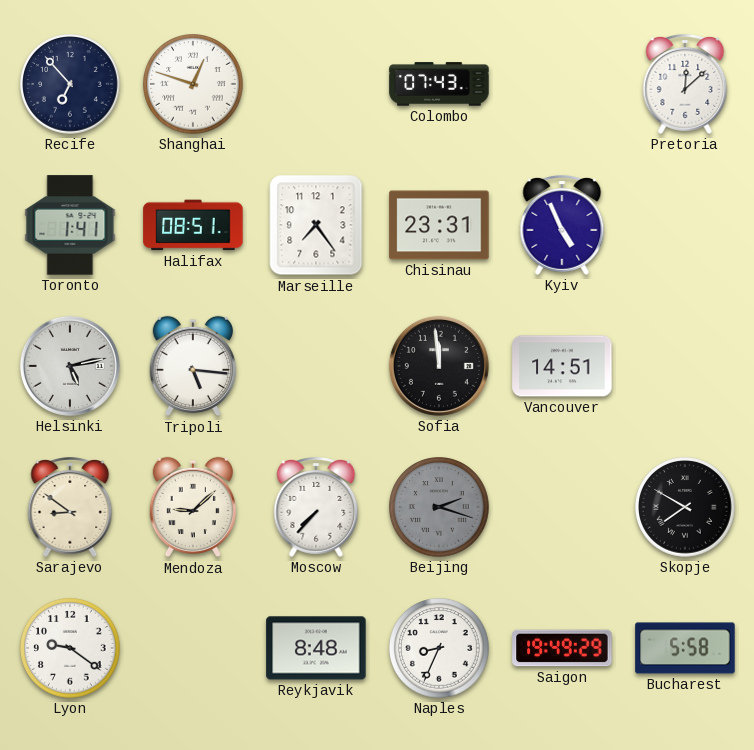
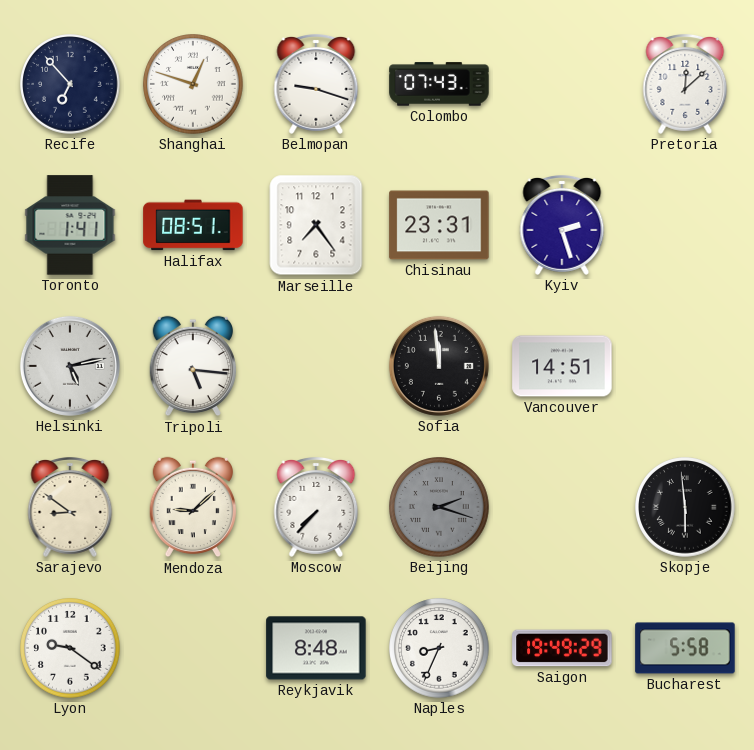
Belmopan: none -> 9:18
Kyiv: 4:56 -> 2:27
Skopje: 7:50 -> 5:59
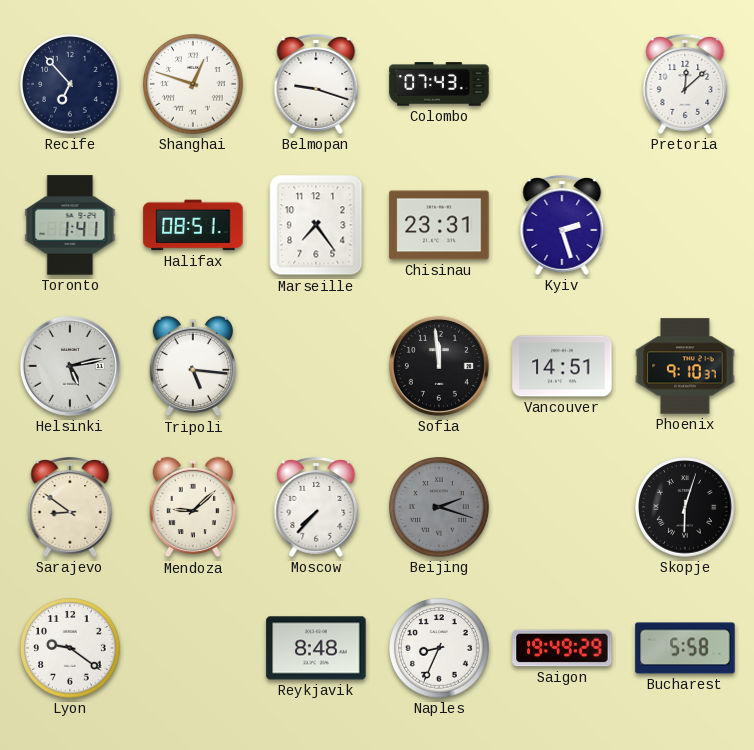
Phoenix: none -> 9:10
Skopje: 5:59 -> 6:03
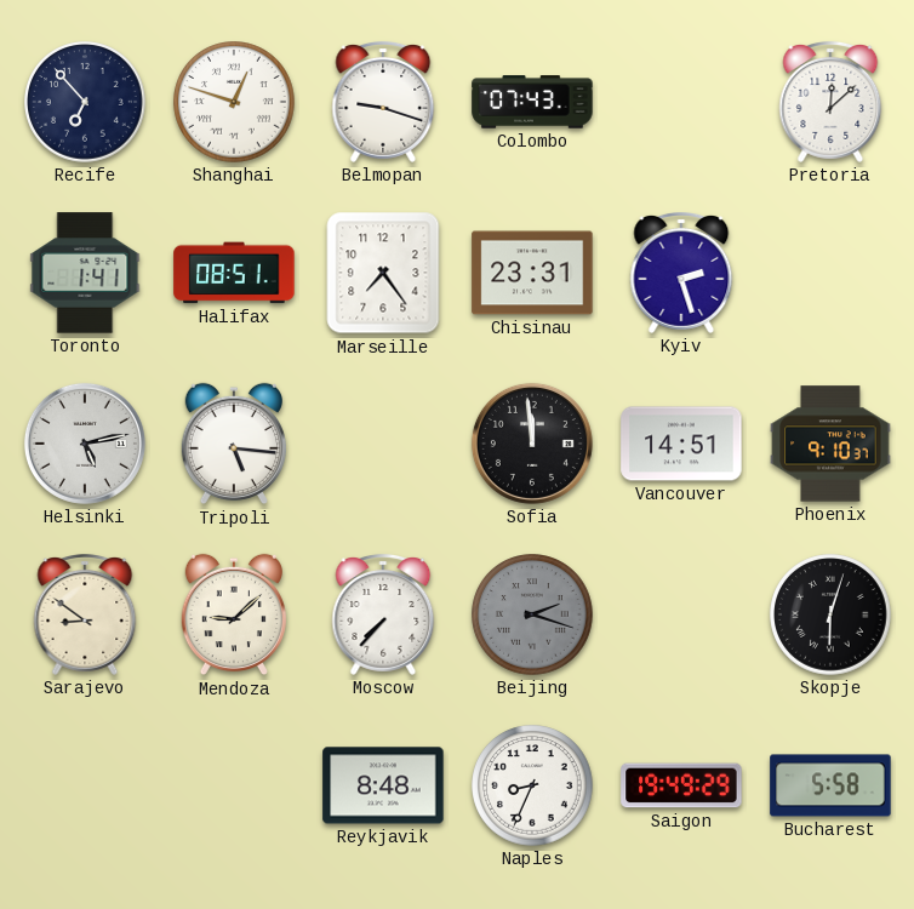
Lyon: 9:21 -> none
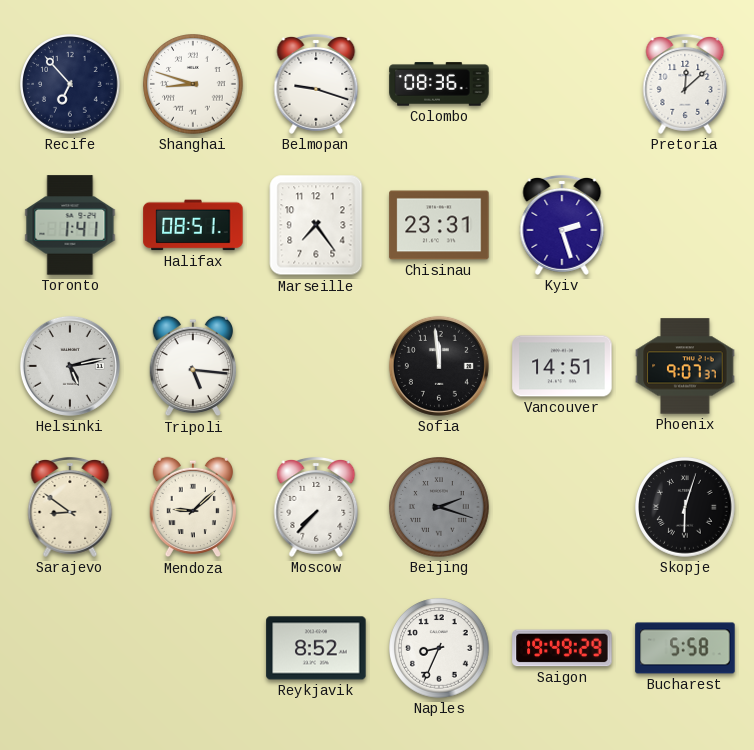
Shanghai: 12:48 -> 8:48
Colombo: 07:43 -> 08:36
Phoenix: 9:10 -> 9:07
Reykjavik: 8:48 -> 8:52
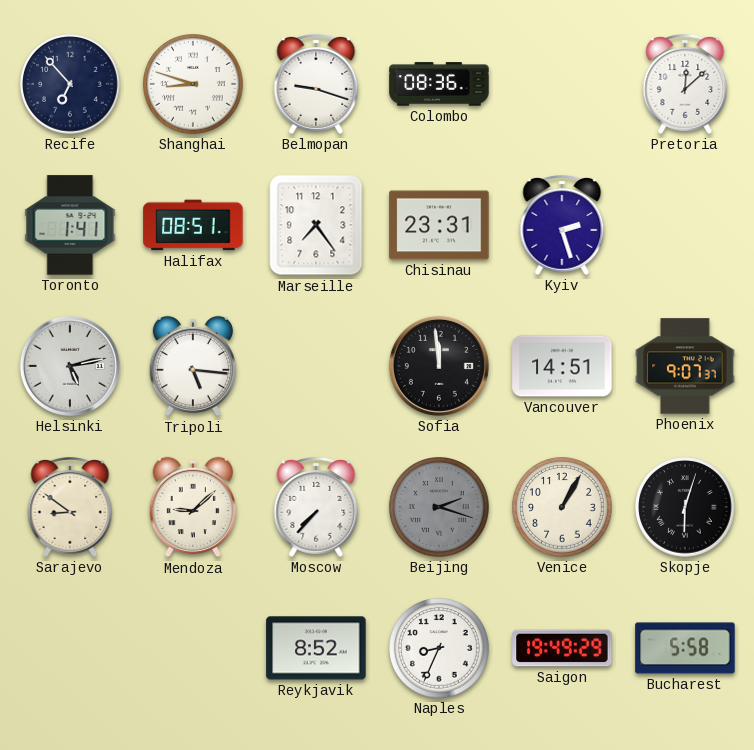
Venice: none -> 1:05
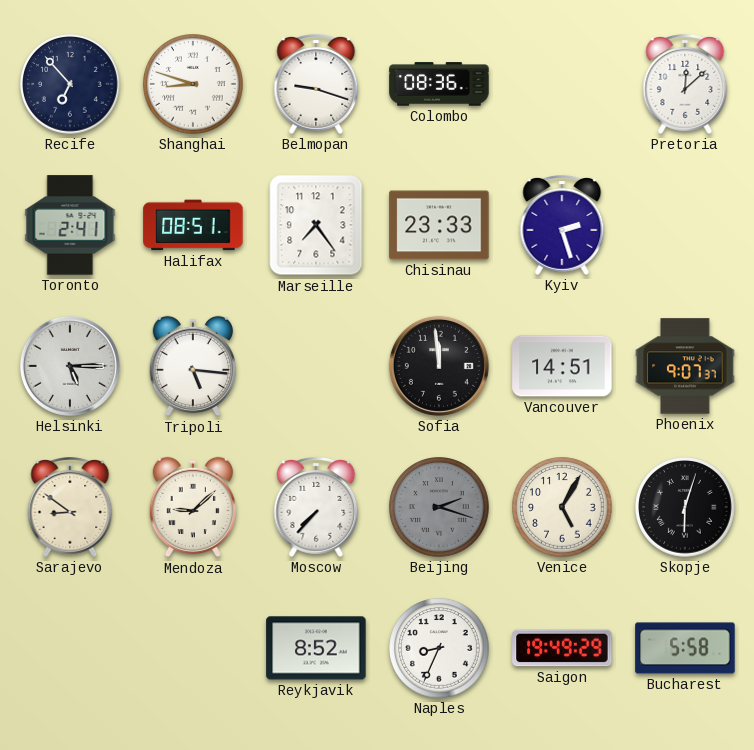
Toronto: 1:41 -> 2:41
Chisinau: 23:31 -> 23:33
Helsinki: 5:13 -> 5:15
Venice: 1:05 -> 5:05
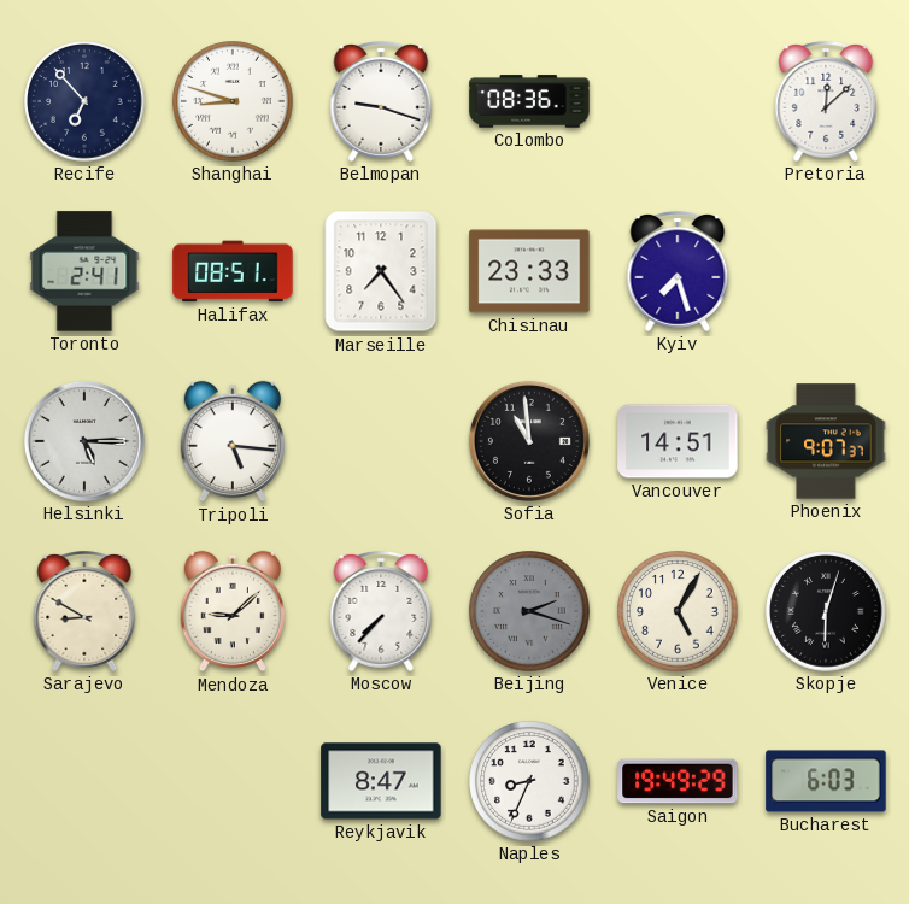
Kyiv: 2:27 -> 7:27
Sofia: 11:59 -> 10:59
Sarajevo: 8:51 -> 8:50
Reykjavik: 8:52 -> 8:47
Bucharest: 5:58 -> 6:03
